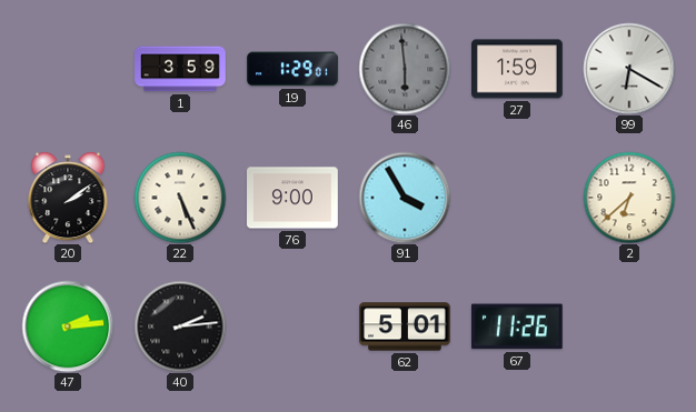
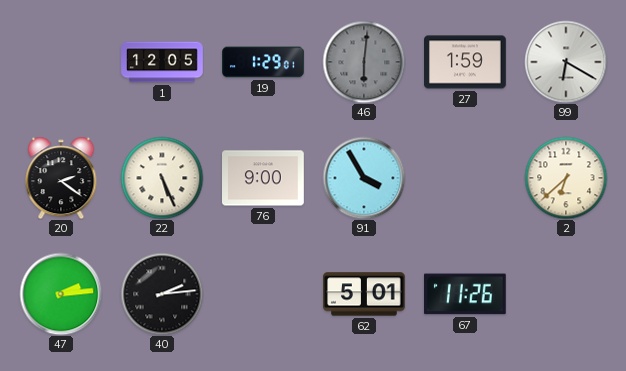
1: 3:59 -> 12:05
46: 5:59 -> 6:01
20: 2:09 -> 2:21
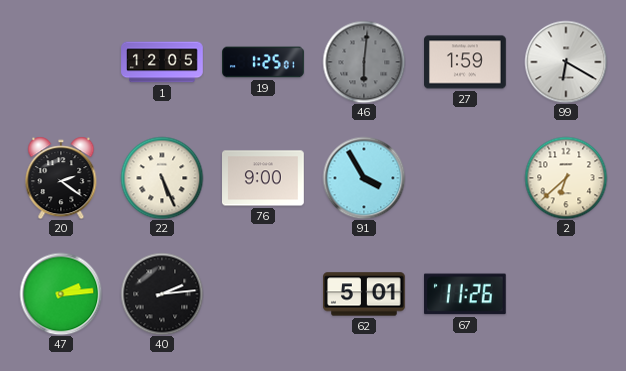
19: 1:29 -> 1:25
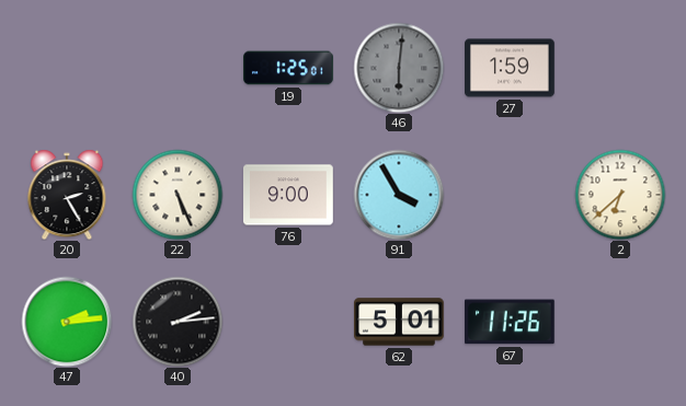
1: 12:05 -> none
99: 6:20 -> none
20: 2:21 -> 2:25
